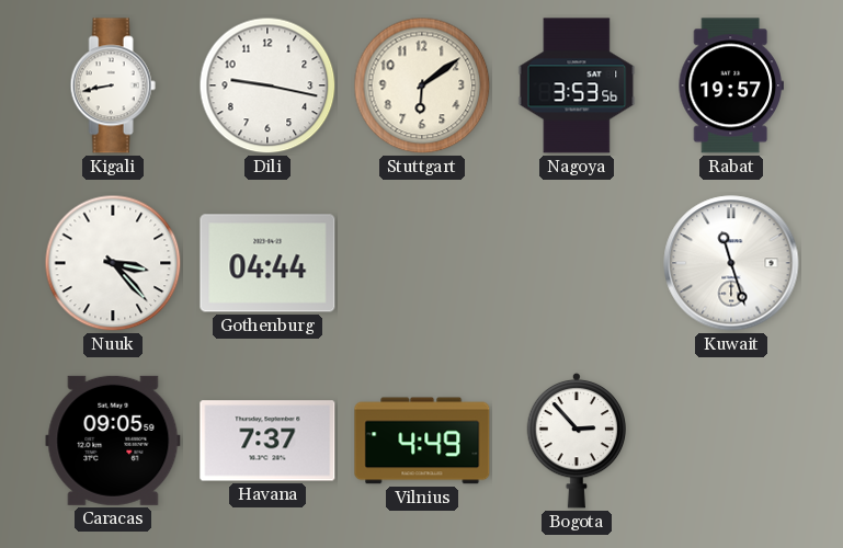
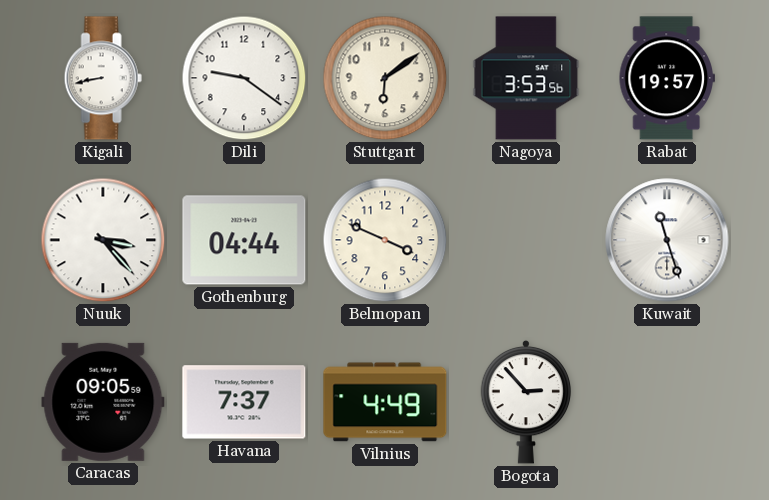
Dili: 9:17 -> 9:21
Belmopan: none -> 3:49
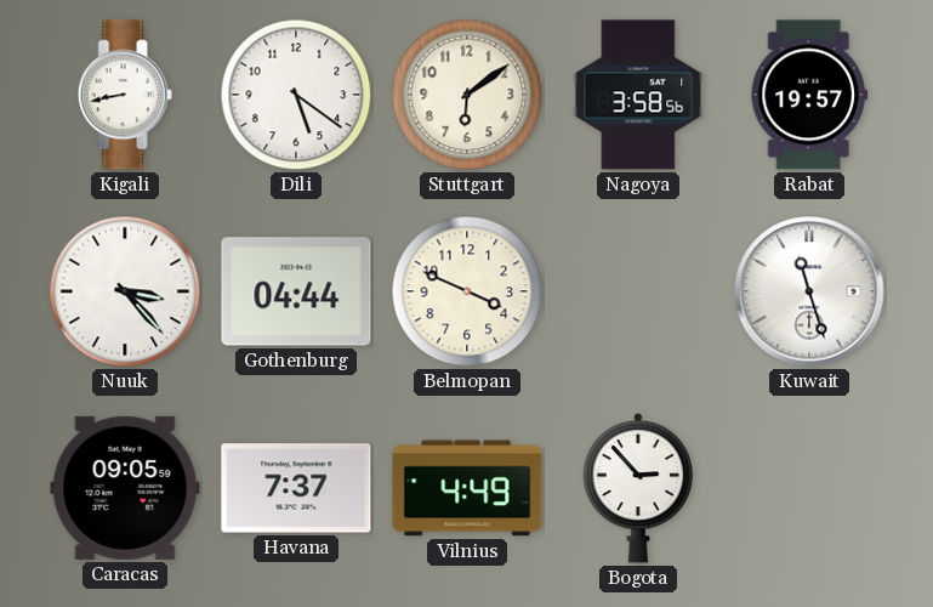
Dili: 9:21 -> 5:21
Nagoya: 3:53 -> 3:58
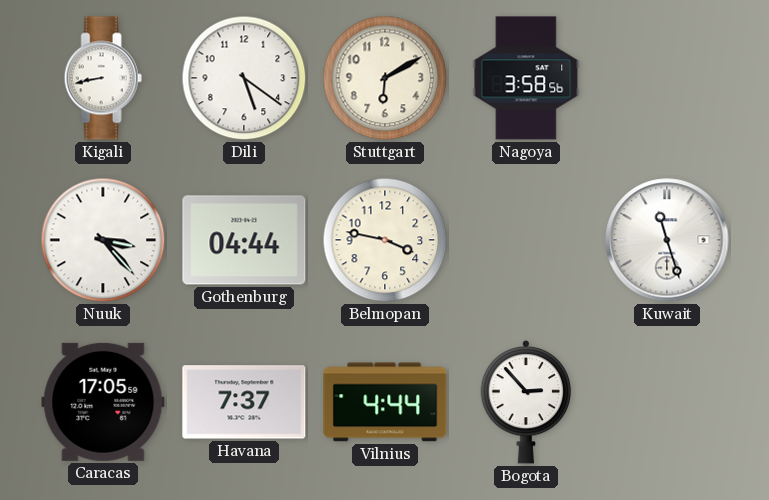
Stuttgart: 6:09 -> 6:10
Rabat: 19:57 -> none
Belmopan: 3:49 -> 3:47
Caracas: 09:05 -> 17:05
Vilnius: 4:49 -> 4:44
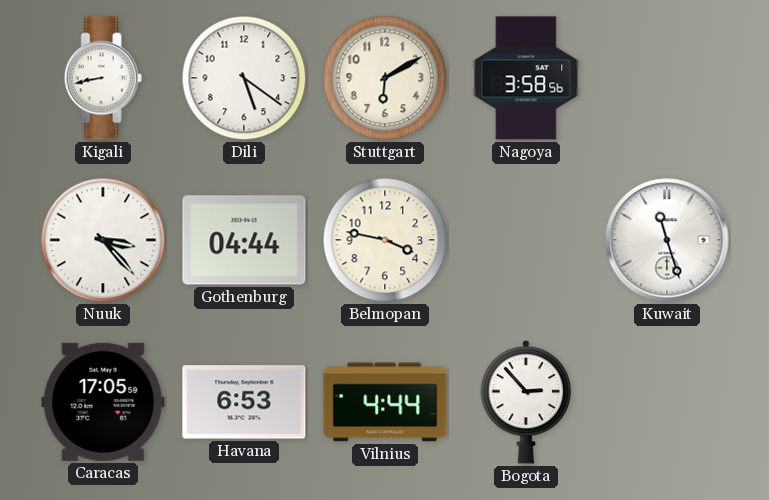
Havana: 7:37 -> 6:53
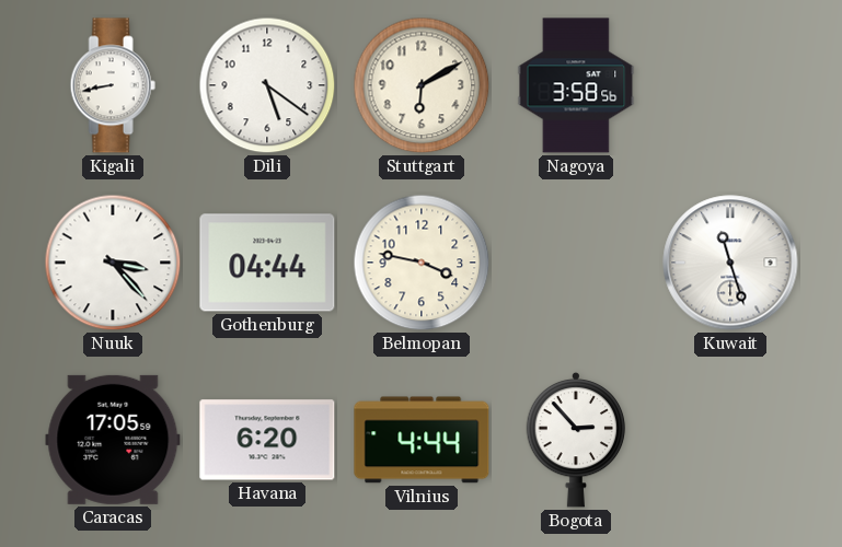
Havana: 6:53 -> 6:20
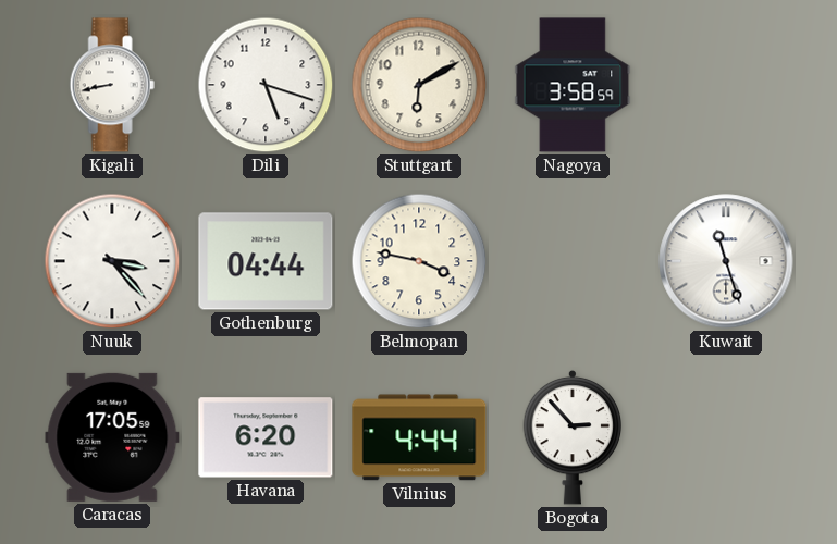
Dili: 5:21 -> 5:18
Nagoya: 3:58:56 -> 3:58:59
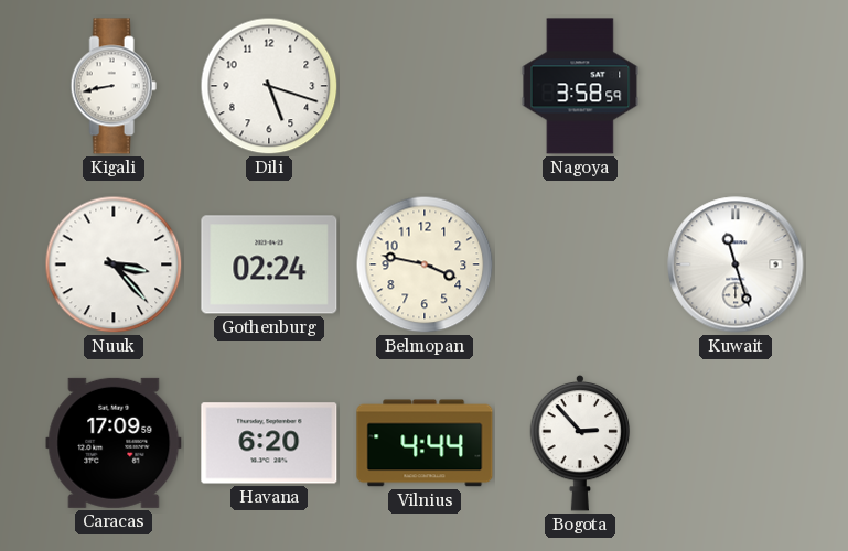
Stuttgart: 6:10 -> none
Gothenburg: 04:44 -> 02:24
Caracas: 17:05 -> 17:09
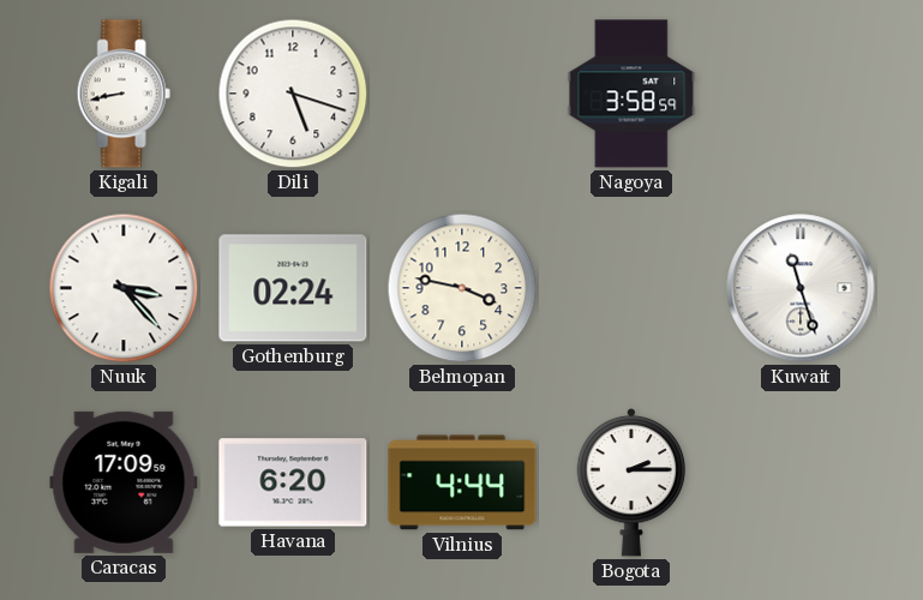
Bogota: 2:53 -> 2:15
